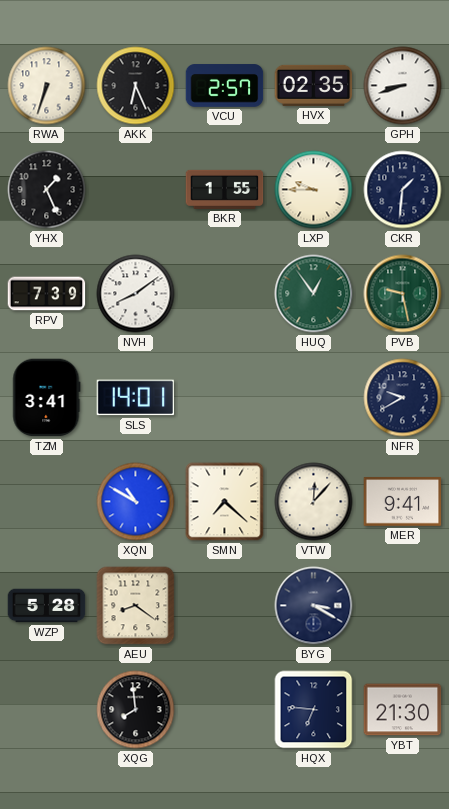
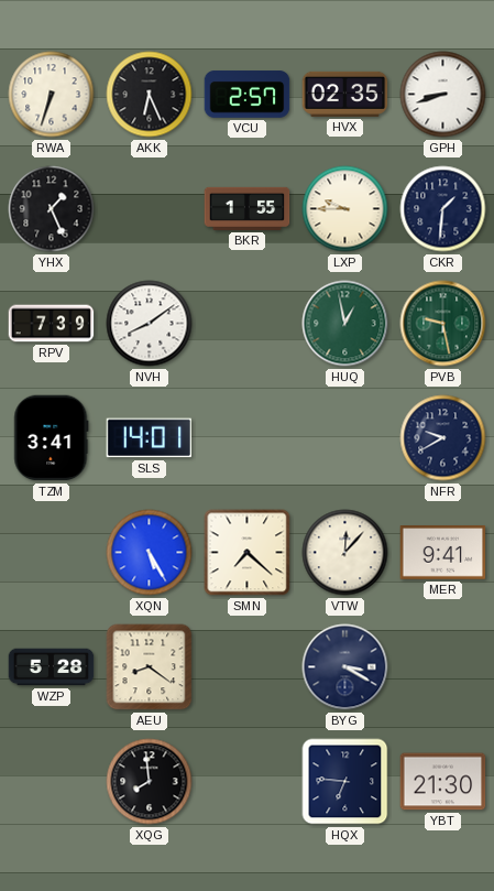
HUQ: 12:54 -> 12:58
XQN: 10:50 -> 5:25
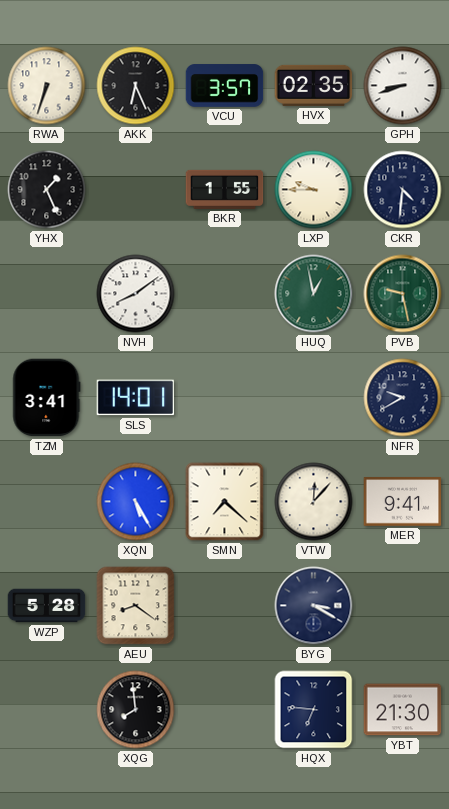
VCU: 2:57 -> 3:57
CKR: 1:31 -> 4:31
RPV: 7:39 -> none
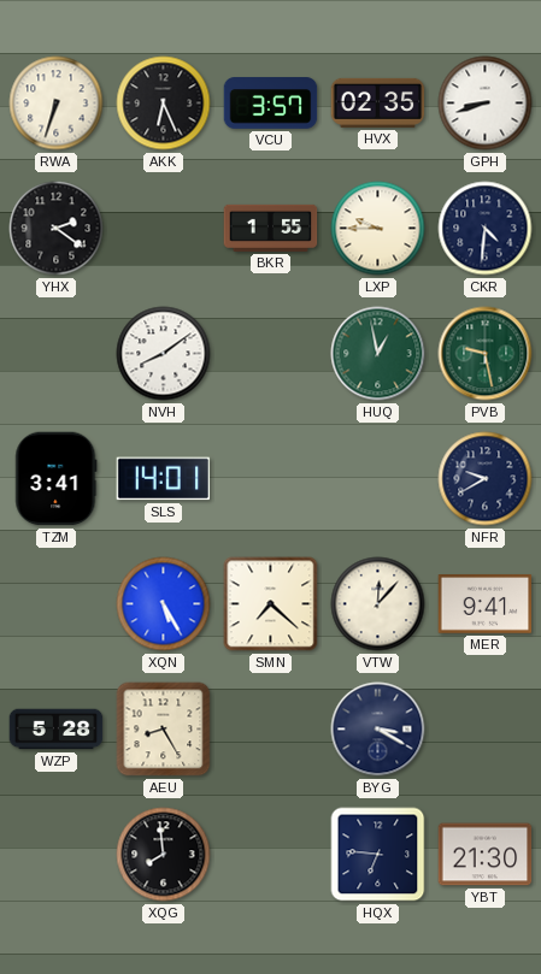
YHX: 1:26 -> 2:21
AEU: 8:21 -> 8:25
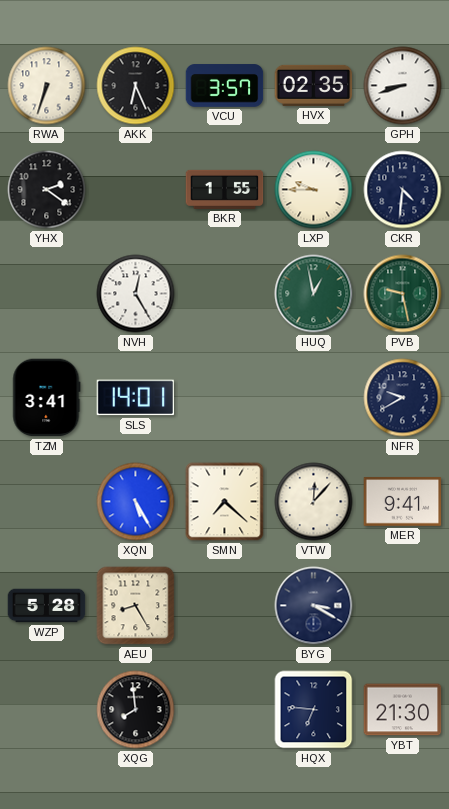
NVH: 8:09 -> 12:25
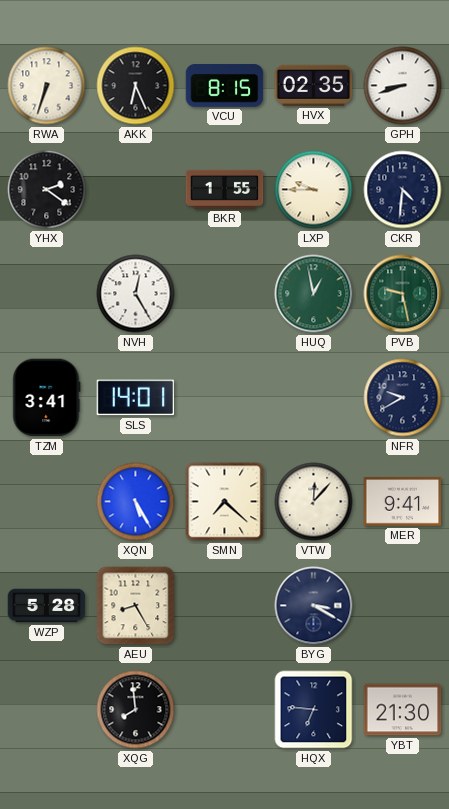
VCU: 3:57 -> 8:15
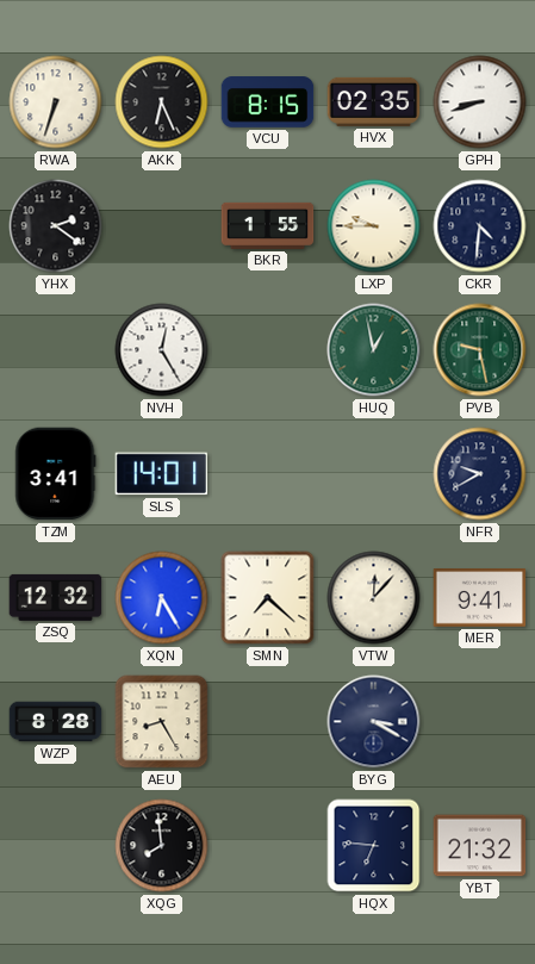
ZSQ: none -> 12:32
XQN: 5:25 -> 6:25
WZP: 5:28 -> 8:28
YBT: 21:30 -> 21:32
